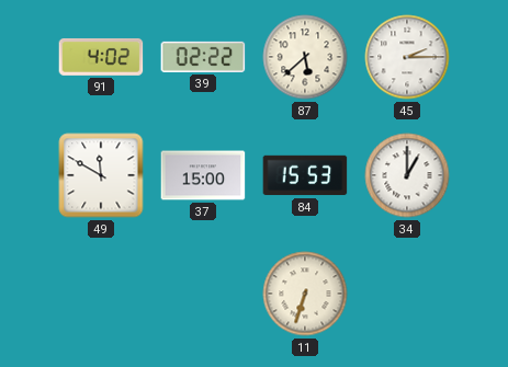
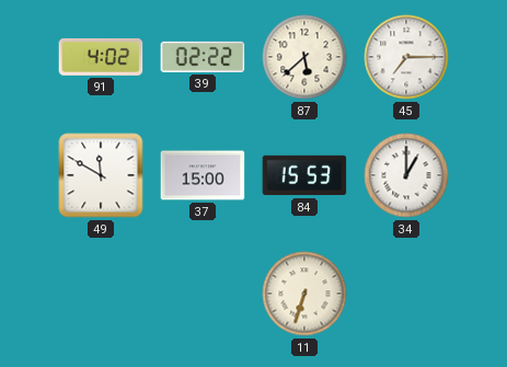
45: 2:15 -> 7:15
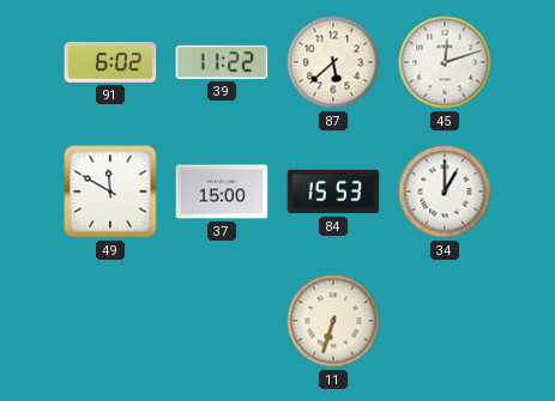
91: 4:02 -> 6:02
39: 02:22 -> 11:22
45: 7:15 -> 12:12
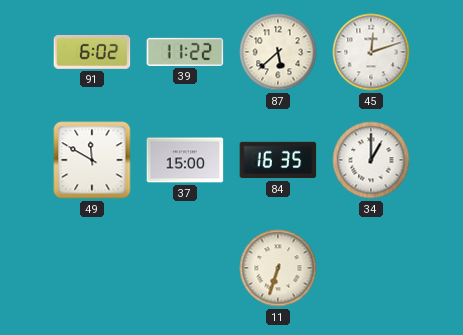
84: 15:53 -> 16:35
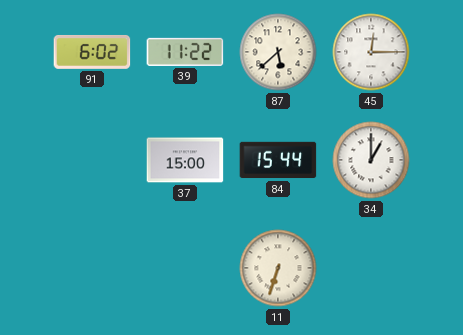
45: 12:12 -> 12:15
49: 11:50 -> none
84: 16:35 -> 15:44
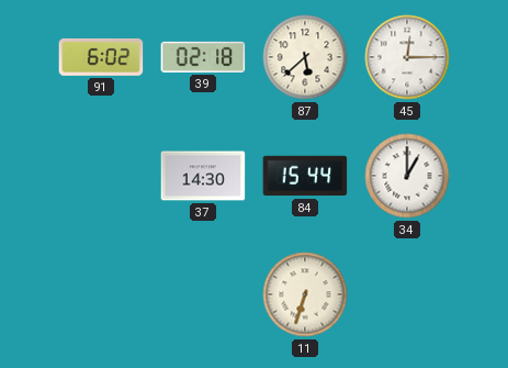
39: 11:22 -> 02:18
37: 15:00 -> 14:30
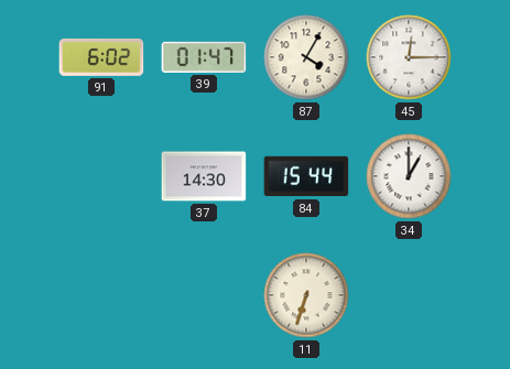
39: 02:18 -> 01:47
87: 5:38 -> 4:05
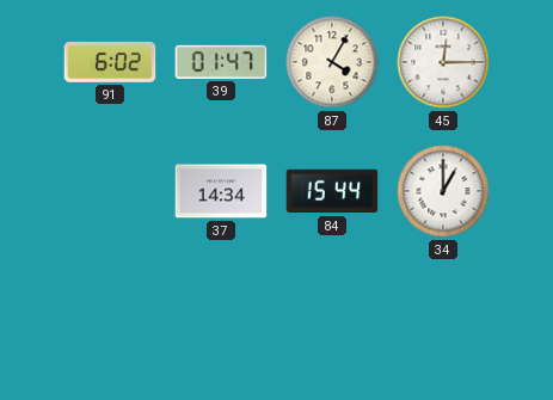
37: 14:30 -> 14:34
11: 6:33 -> none
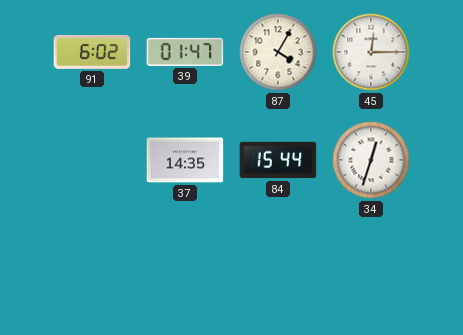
37: 14:34 -> 14:35
34: 1:00 -> 12:33
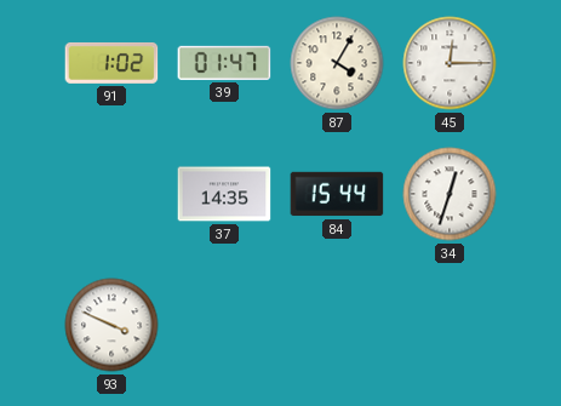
91: 6:02 -> 1:02
93: none -> 3:49
